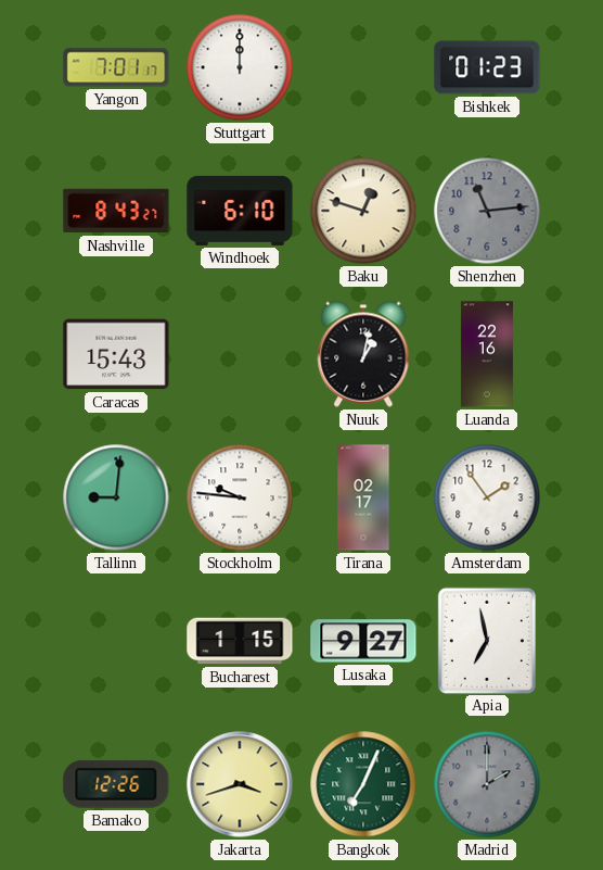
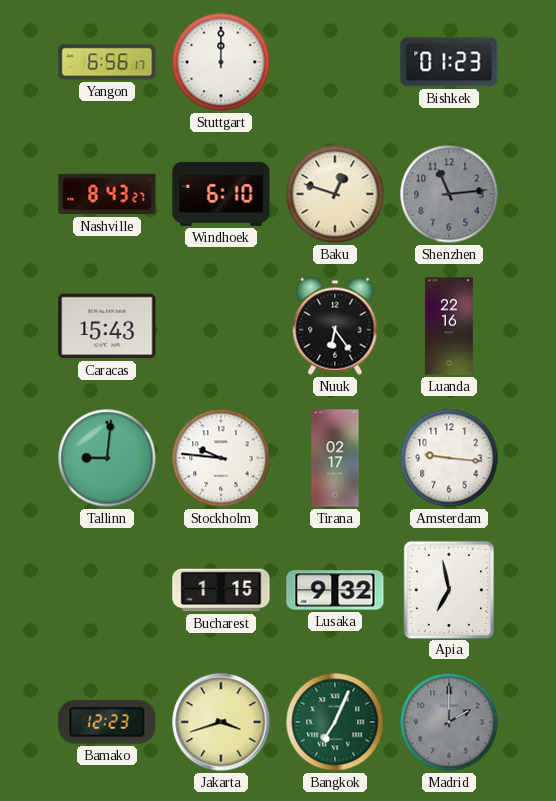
Yangon: 7:01 -> 6:56
Nuuk: 1:02 -> 6:24
Amsterdam: 1:54 -> 9:16
Lusaka: 9:27 -> 9:32
Bamako: 12:26 -> 12:23
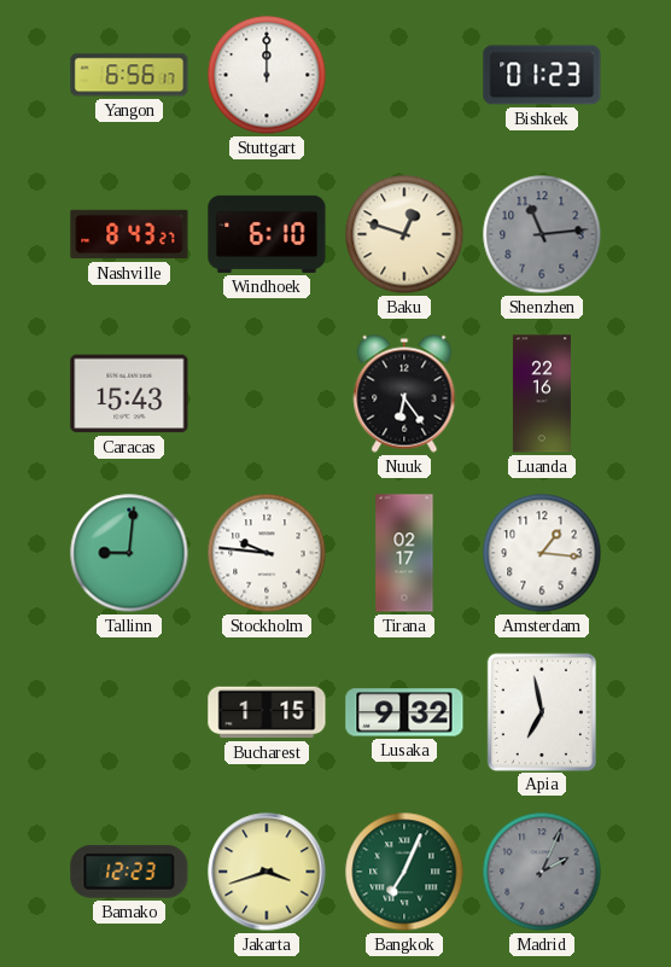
Amsterdam: 9:16 -> 1:16
Madrid: 2:00 -> 2:04
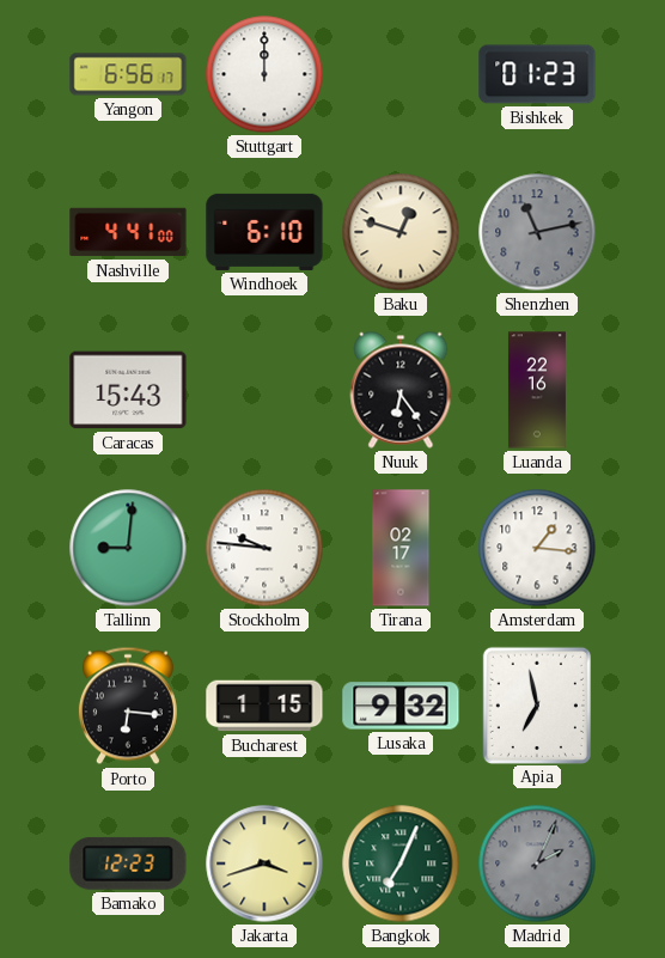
Nashville: 8:43 -> 4:41
Shenzhen: 11:14 -> 11:13
Porto: none -> 6:16
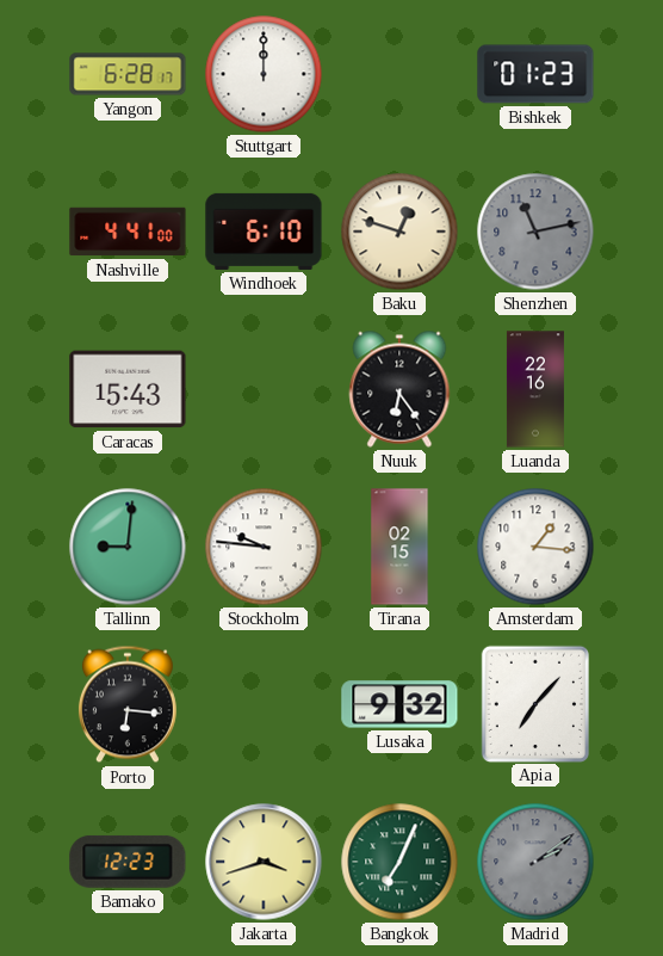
Yangon: 6:56 -> 6:28
Tirana: 02:17 -> 02:15
Bucharest: 1:15 -> none
Apia: 6:58 -> 7:07
Madrid: 2:04 -> 2:09
